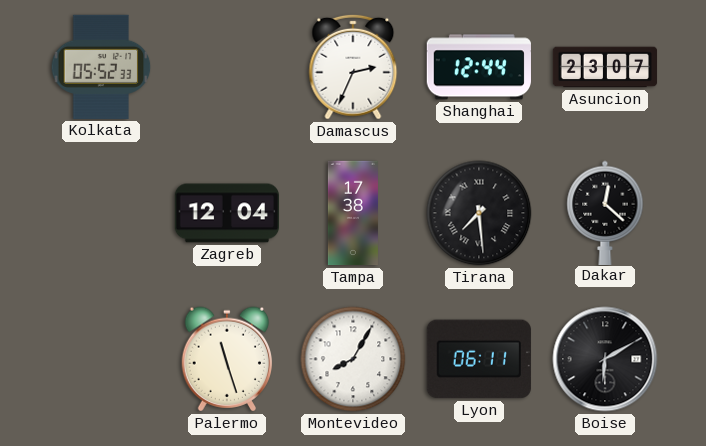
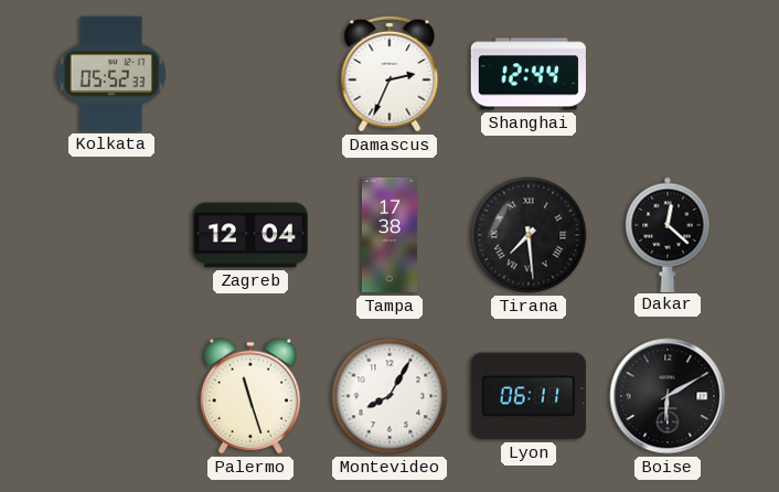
Asuncion: 23:07 -> none
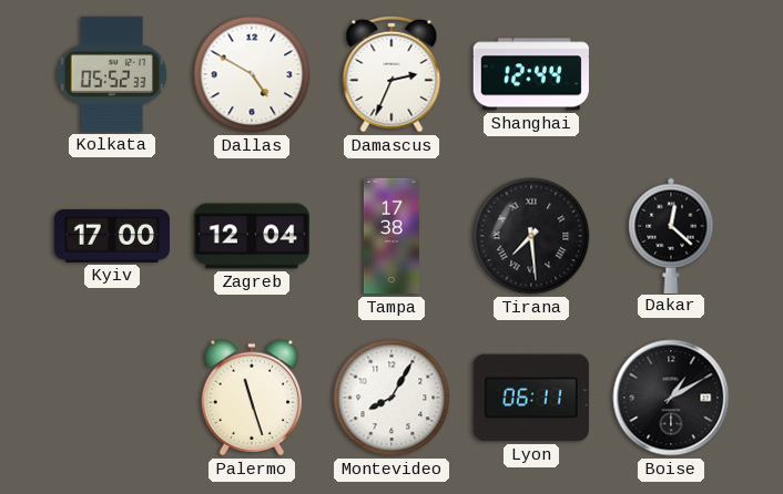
Dallas: none -> 4:50
Kyiv: none -> 17:00
Boise: 6:10 -> 1:10
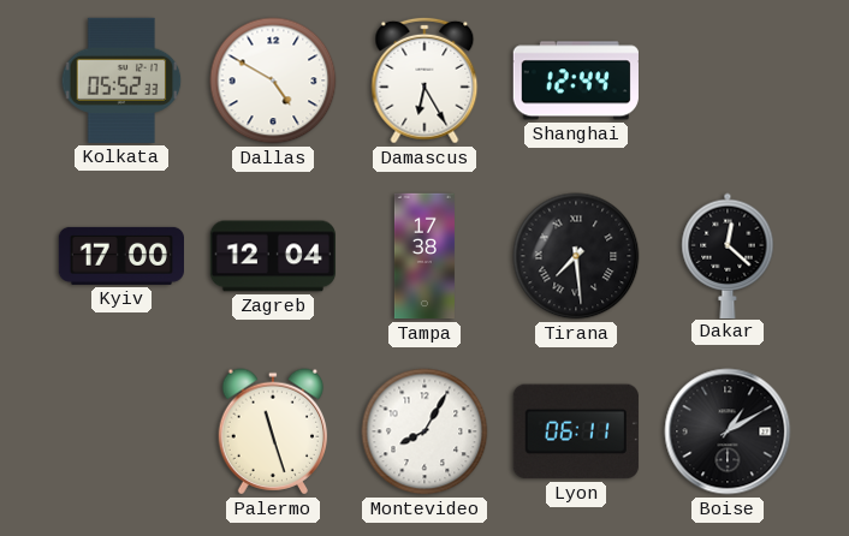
Damascus: 2:34 -> 6:25
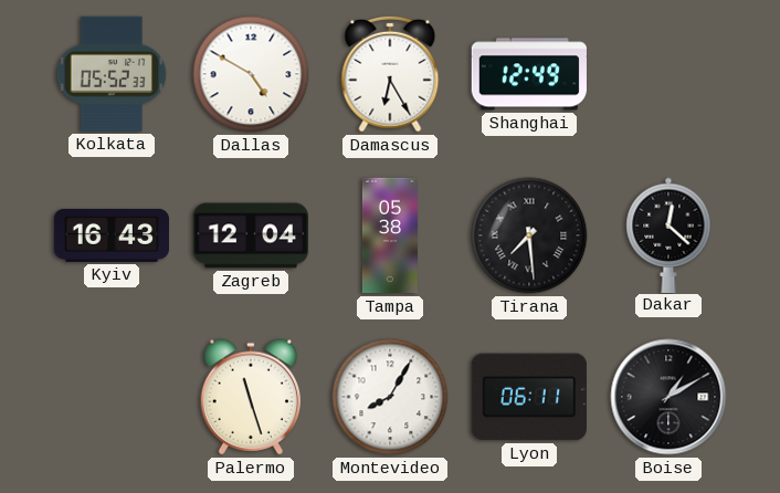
Shanghai: 12:44 -> 12:49
Kyiv: 17:00 -> 16:43
Tampa: 17:38 -> 05:38
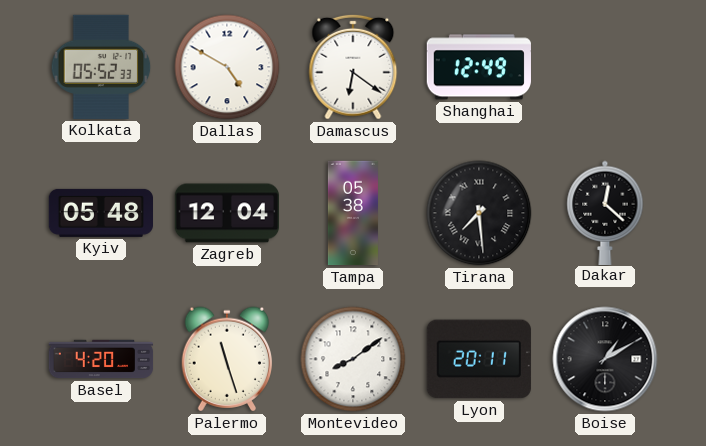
Damascus: 6:25 -> 6:21
Kyiv: 16:43 -> 05:48
Basel: none -> 4:20
Montevideo: 8:05 -> 8:09
Lyon: 06:11 -> 20:11
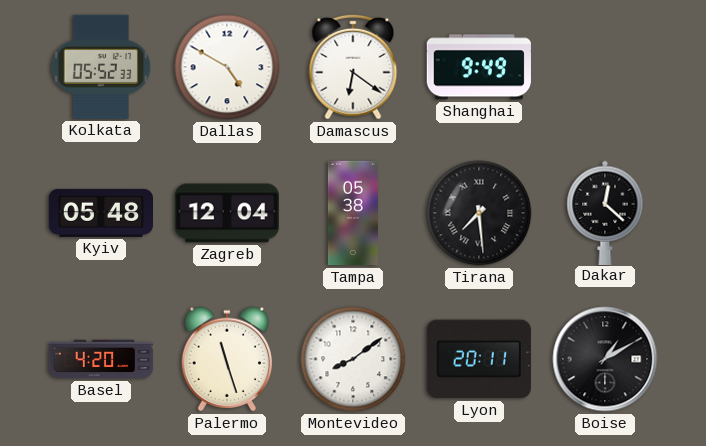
Shanghai: 12:49 -> 9:49
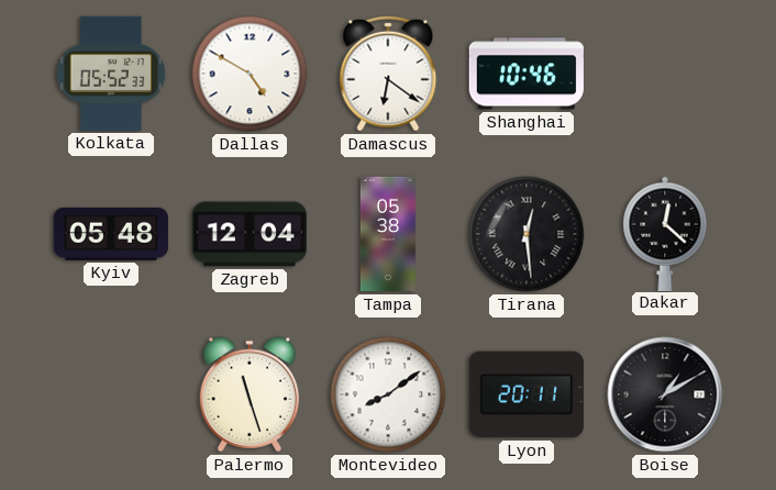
Shanghai: 9:49 -> 10:46
Tirana: 7:29 -> 12:29
Basel: 4:20 -> none
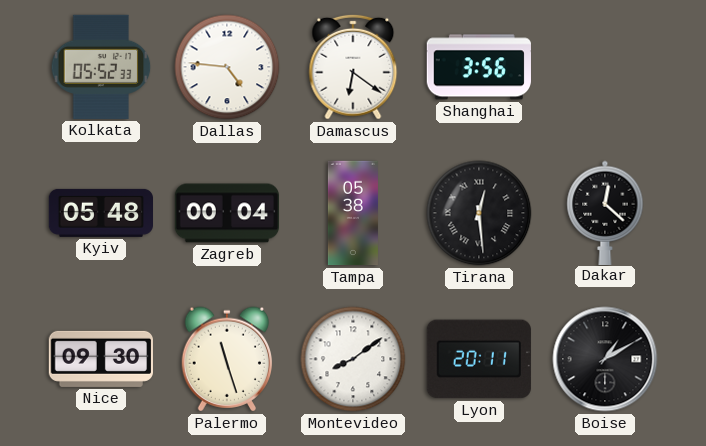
Dallas: 4:50 -> 4:46
Shanghai: 10:46 -> 3:56
Zagreb: 12:04 -> 00:04
Nice: none -> 09:30
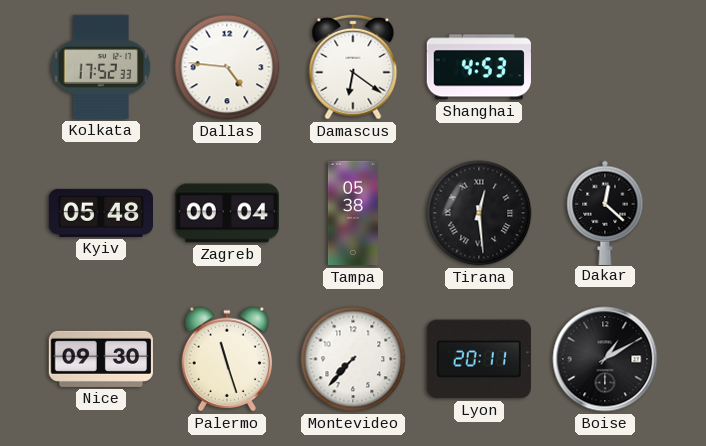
Kolkata: 05:52 -> 17:52
Shanghai: 3:56 -> 4:53
Montevideo: 8:09 -> 7:37
